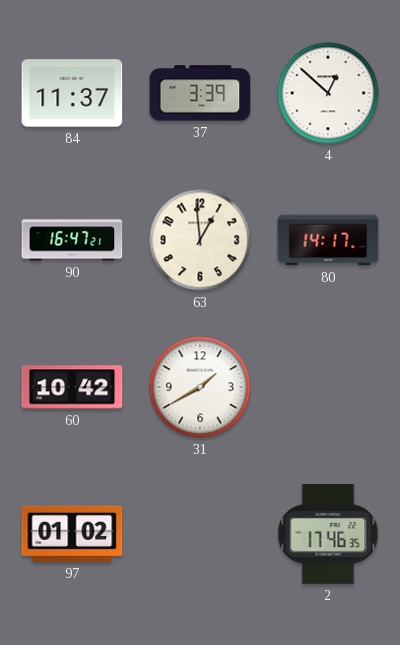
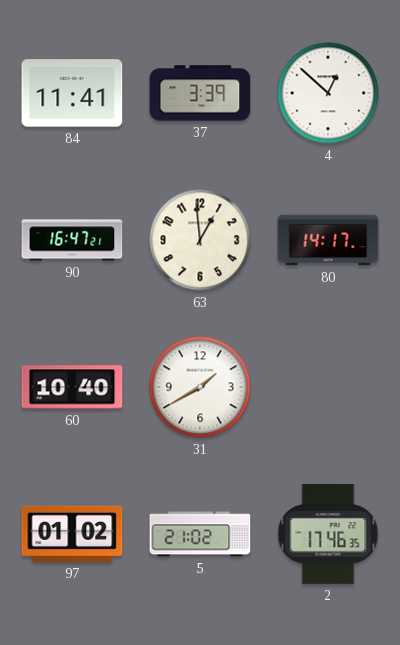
84: 11:37 -> 11:41
60: 10:42 -> 10:40
5: none -> 21:02
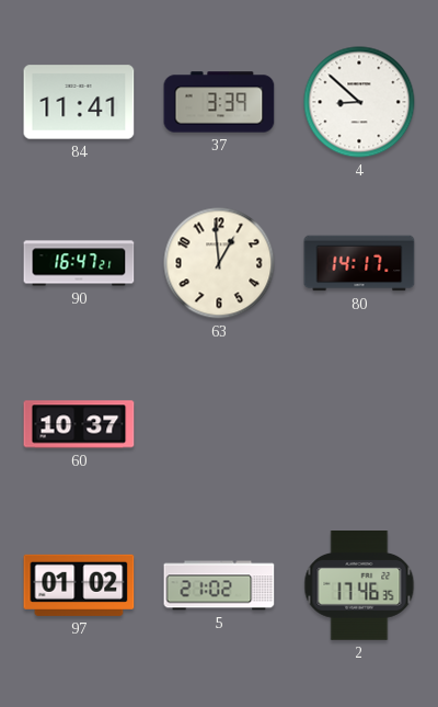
4: 12:52 -> 8:52
60: 10:40 -> 10:37
31: 1:40 -> none
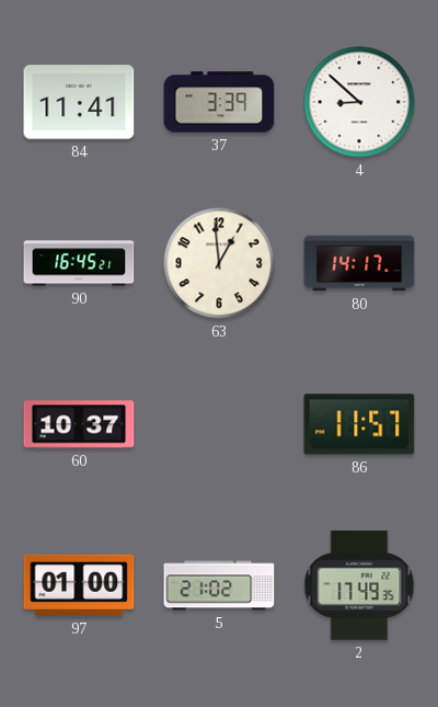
90: 16:47 -> 16:45
86: none -> 11:57
97: 01:02 -> 01:00
2: 17:46 -> 17:49
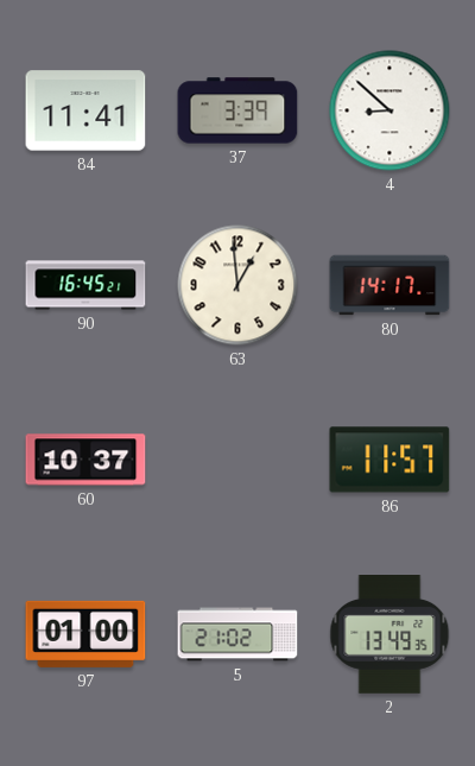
2: 17:49 -> 13:49
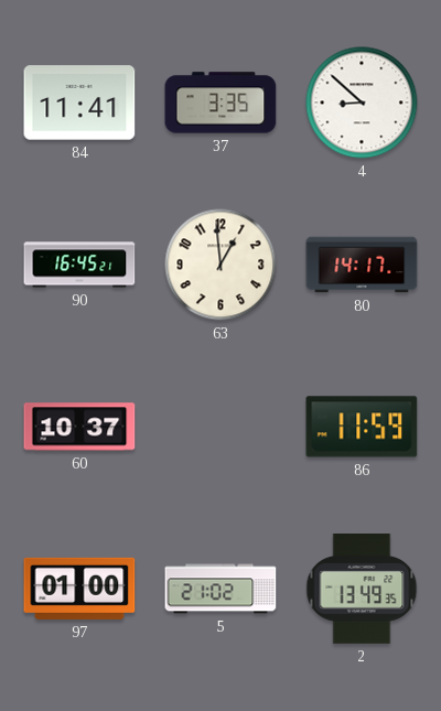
37: 3:39 -> 3:35
86: 11:57 -> 11:59
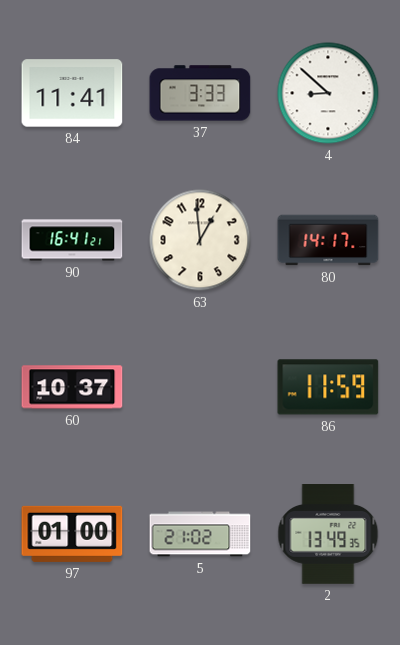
37: 3:35 -> 3:33
90: 16:45 -> 16:41
